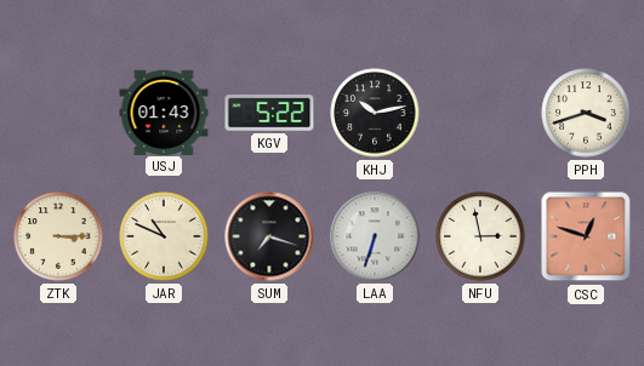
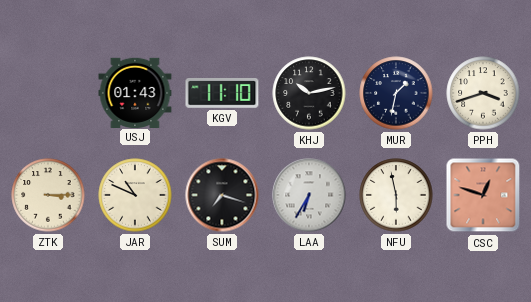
KGV: 5:22 -> 11:10
MUR: none -> 1:32
LAA: 6:33 -> 6:35
NFU: 2:58 -> 5:58
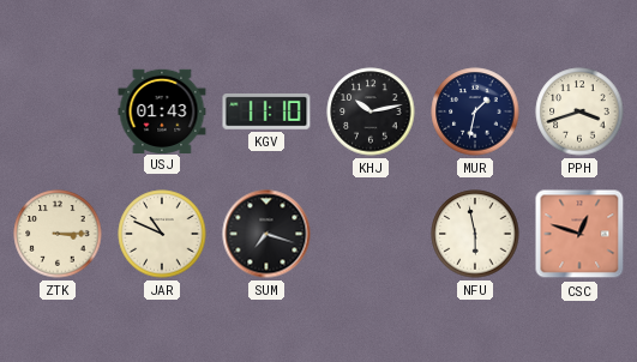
LAA: 6:35 -> none
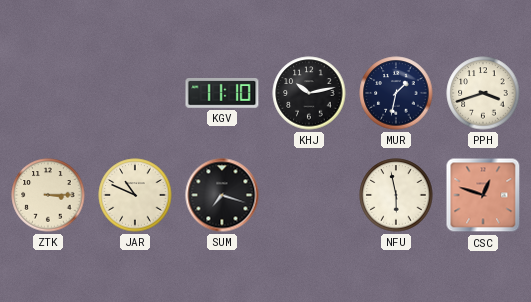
USJ: 01:43 -> none
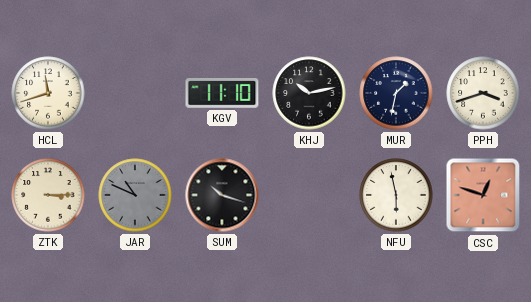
HCL: none -> 11:42
JAR dial: cream -> grey
SUM: 7:18 -> 10:18
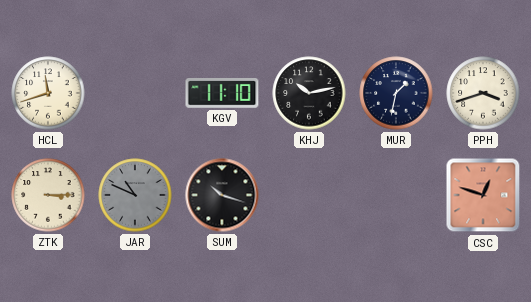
NFU: 5:58 -> none
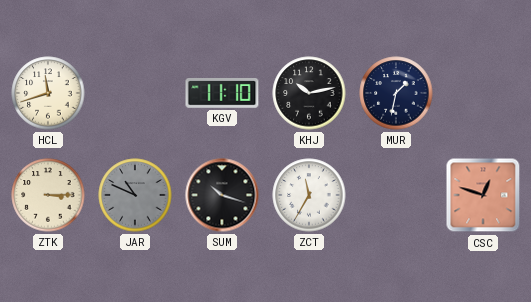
PPH: 3:42 -> none
ZCT: none -> 11:35
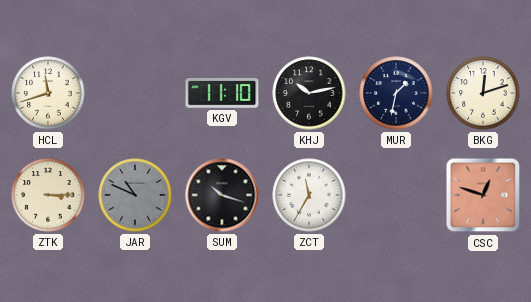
BKG: none -> 12:12
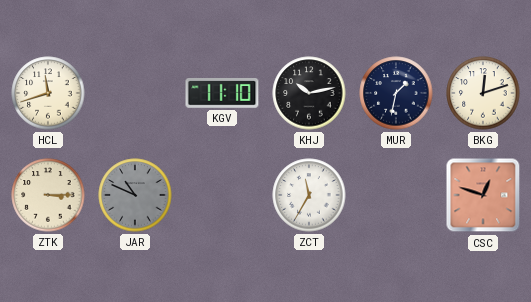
SUM: 10:18 -> none
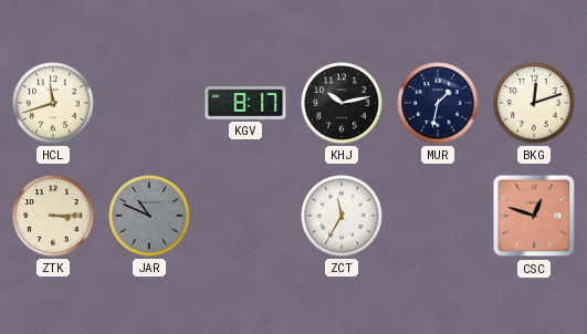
KGV: 11:10 -> 8:17
